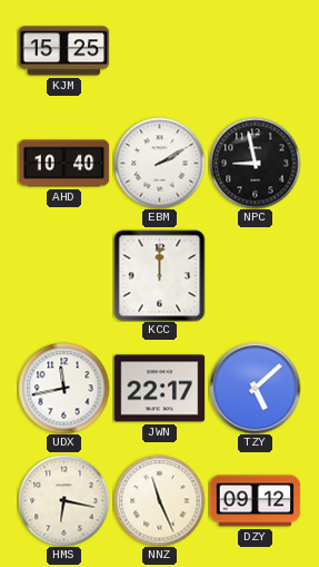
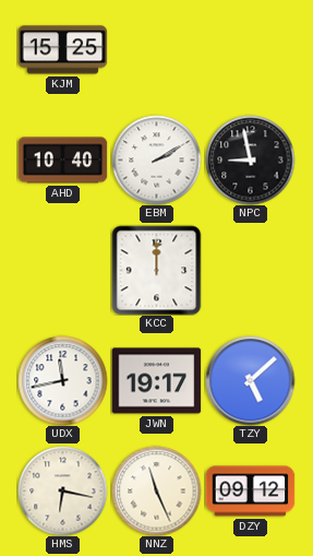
JWN: 22:17 -> 19:17
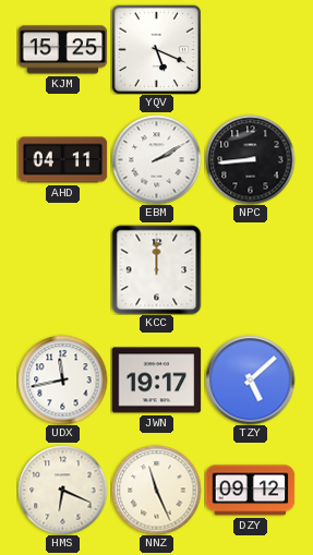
YQV: none -> 5:19
AHD: 10:40 -> 04:11
NPC: 8:58 -> 8:44
HMS: 6:17 -> 6:19
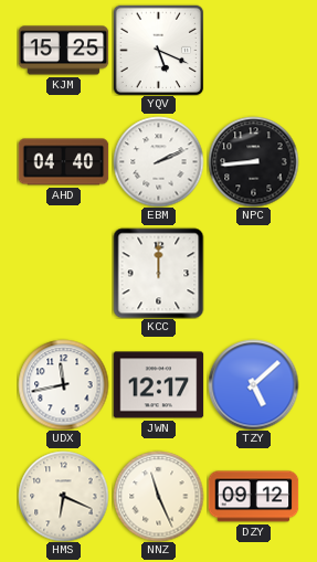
AHD: 04:11 -> 04:40
EBM: 2:10 -> 2:11
JWN: 19:17 -> 12:17
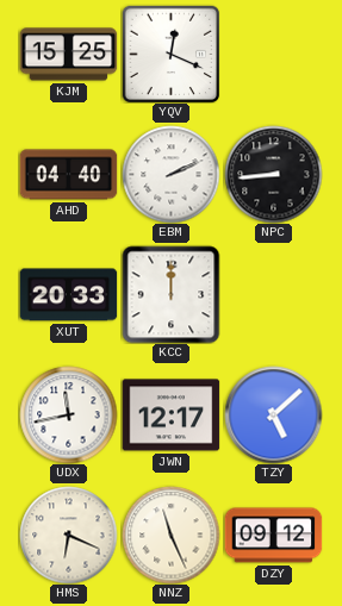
YQV: 5:19 -> 12:19
XUT: none -> 20:33
